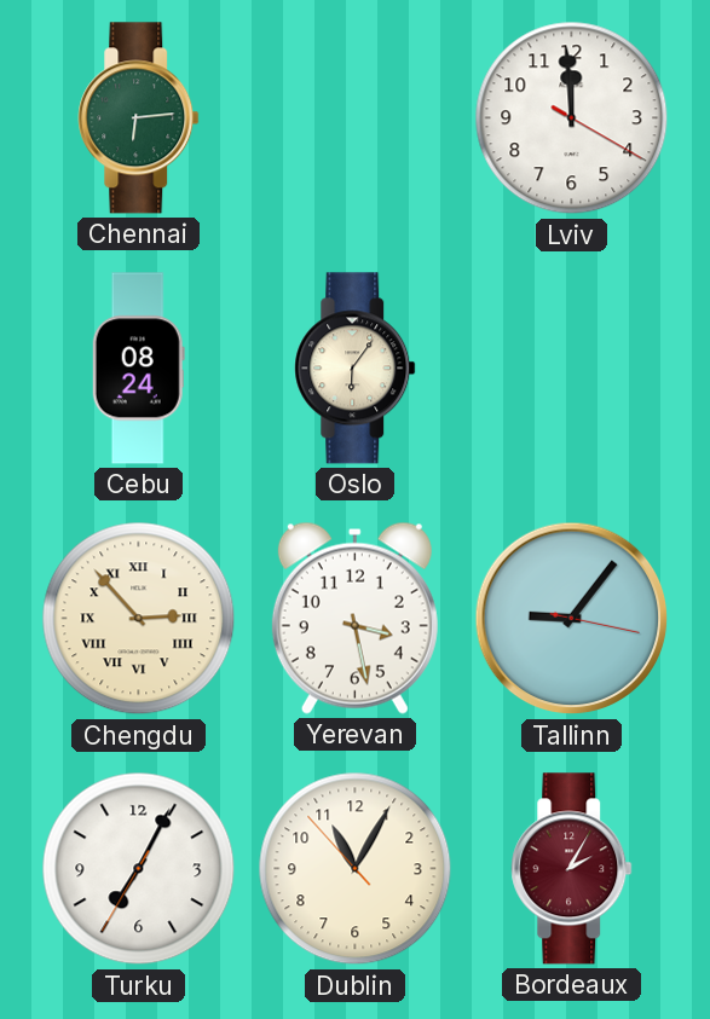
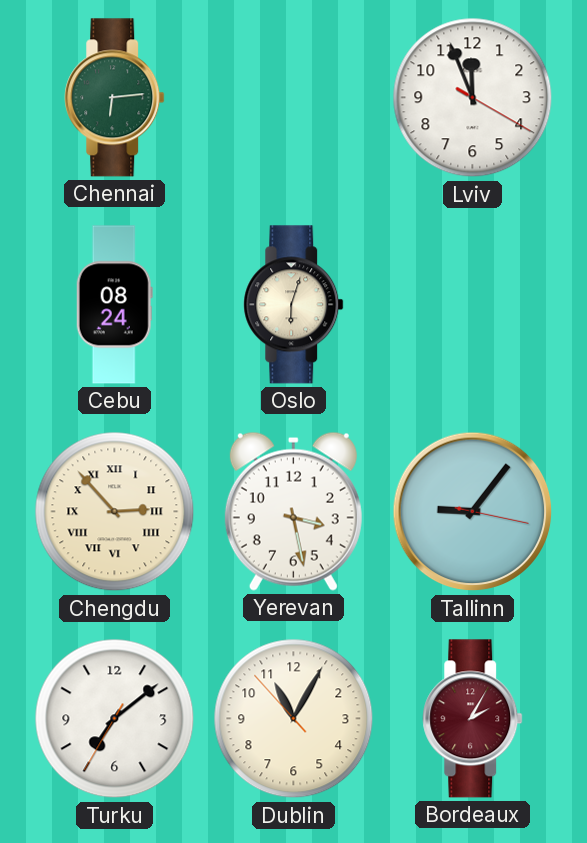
Lviv: 11:59 -> 11:56
Oslo: 6:06 -> 6:03
Turku: 7:04 -> 7:08
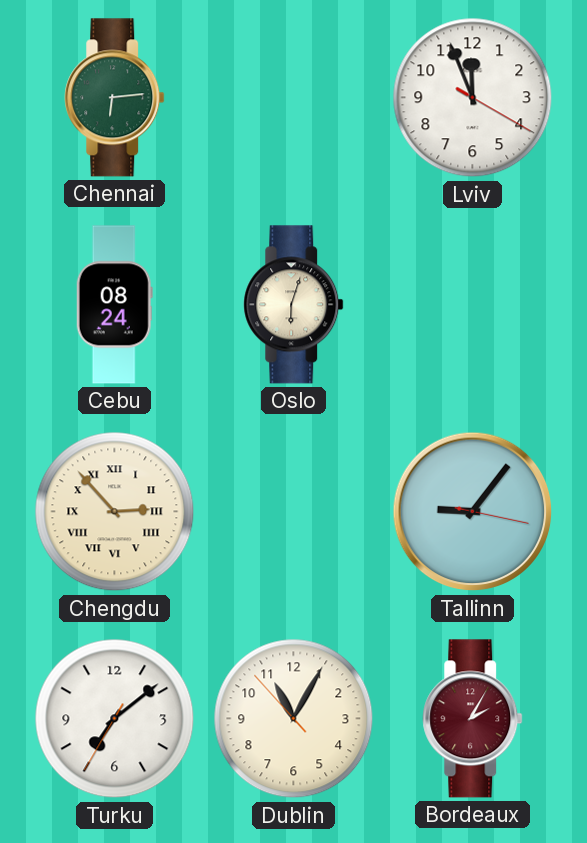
Yerevan: 3:28 -> none
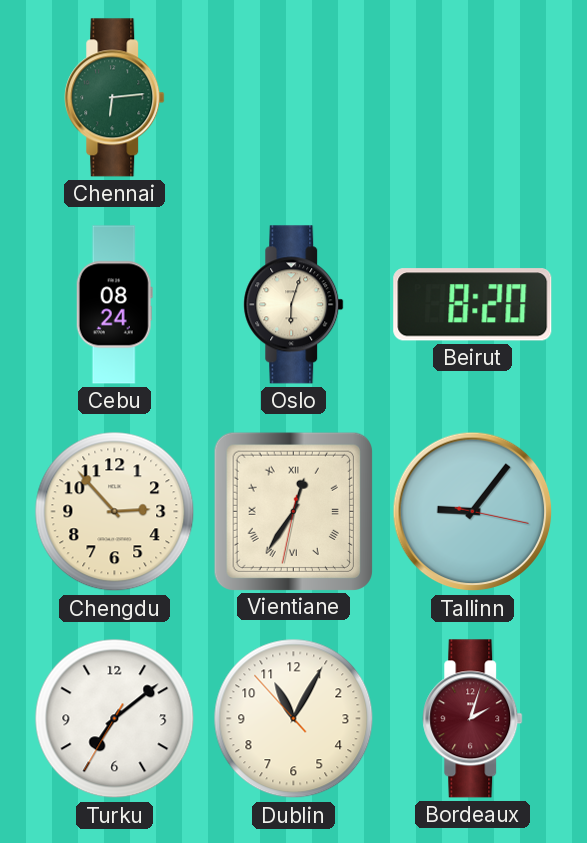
Lviv: 11:56 -> none
Beirut: none -> 8:20
Chengdu numerals: Roman -> Arabic
Vientiane: none -> 12:35
Bordeaux: 2:05 -> 2:03
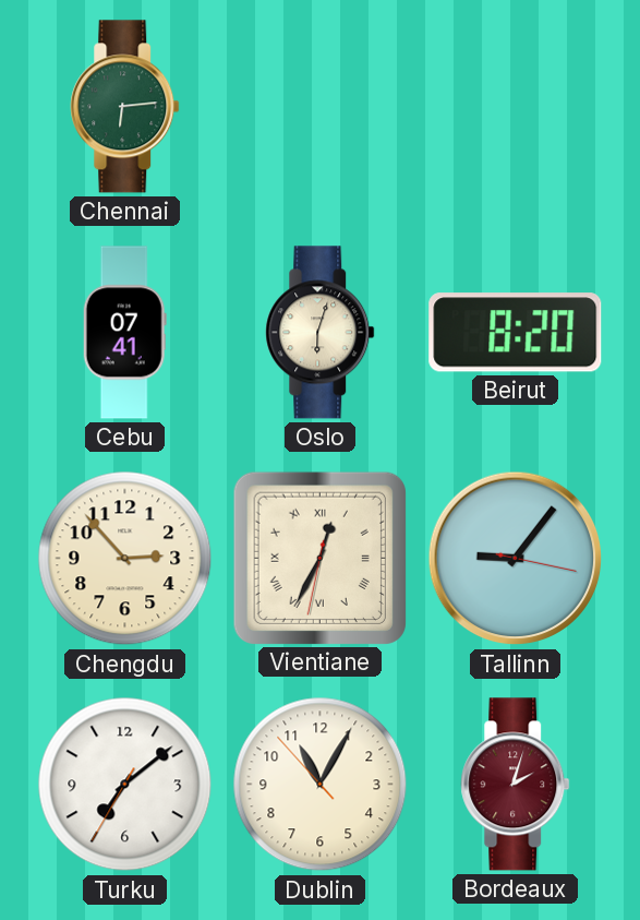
Cebu: 08:24 -> 07:41
Vientiane: 12:35 -> 12:34
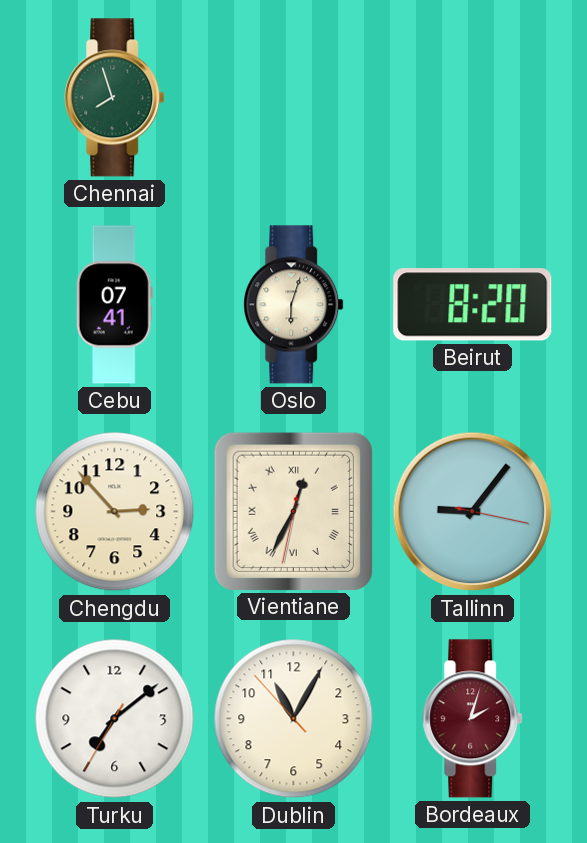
Chennai: 6:14 -> 7:57
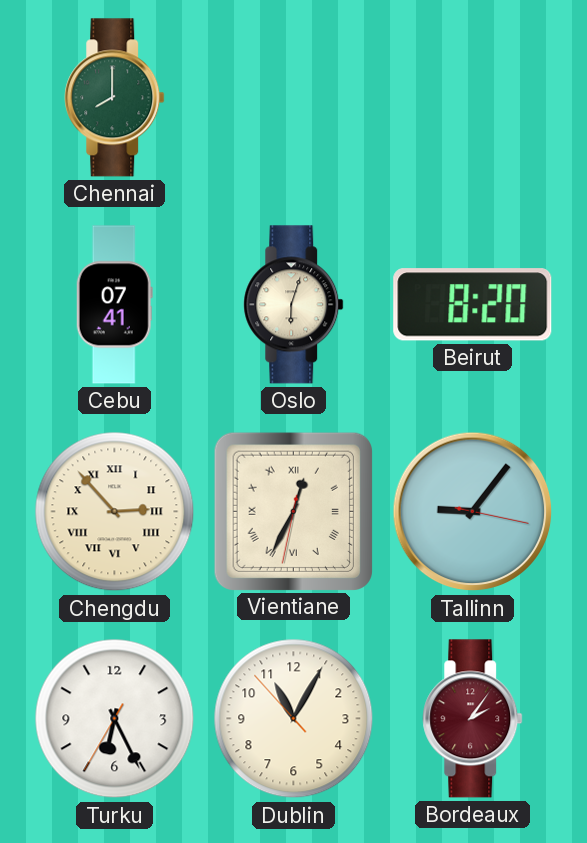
Chennai: 7:57 -> 8:00
Chengdu numerals: Arabic -> Roman
Turku: 7:08 -> 6:25
Bordeaux: 2:03 -> 2:06
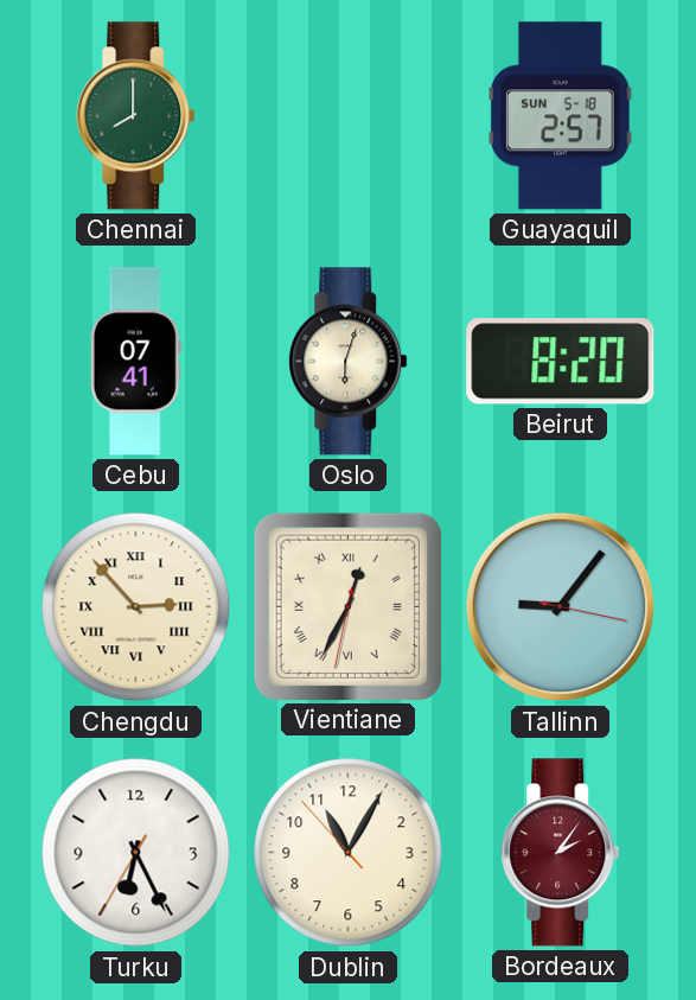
Guayaquil: none -> 2:57
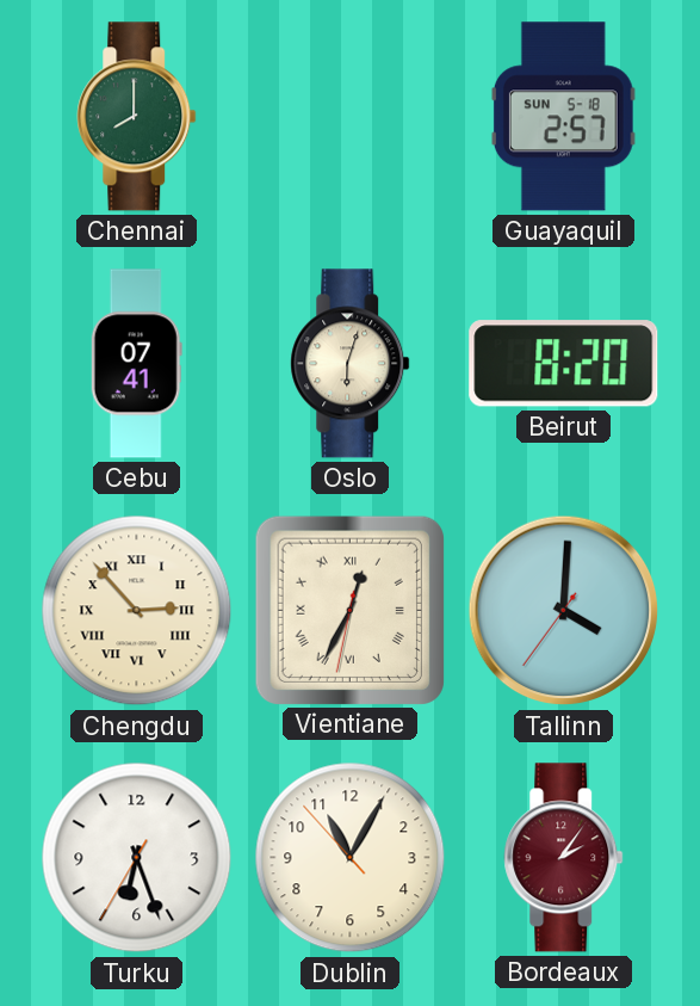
Tallinn: 9:06 -> 4:00
Turku: 6:25 -> 6:26
